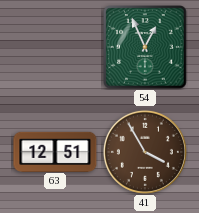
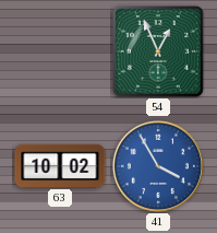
63: 12:51 -> 10:02
41 dial: brown -> blue
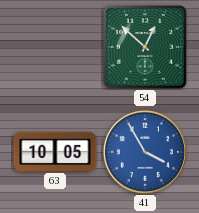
54: 12:56 -> 12:52
63: 10:02 -> 10:05
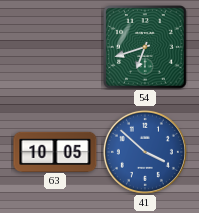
54: 12:52 -> 6:42
41: 3:55 -> 3:52
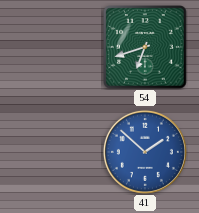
63: 10:05 -> none
41: 3:52 -> 1:52
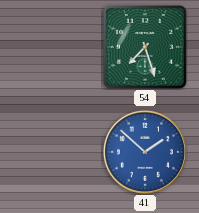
54: 6:42 -> 7:27
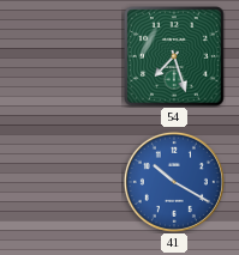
41: 1:52 -> 10:20
